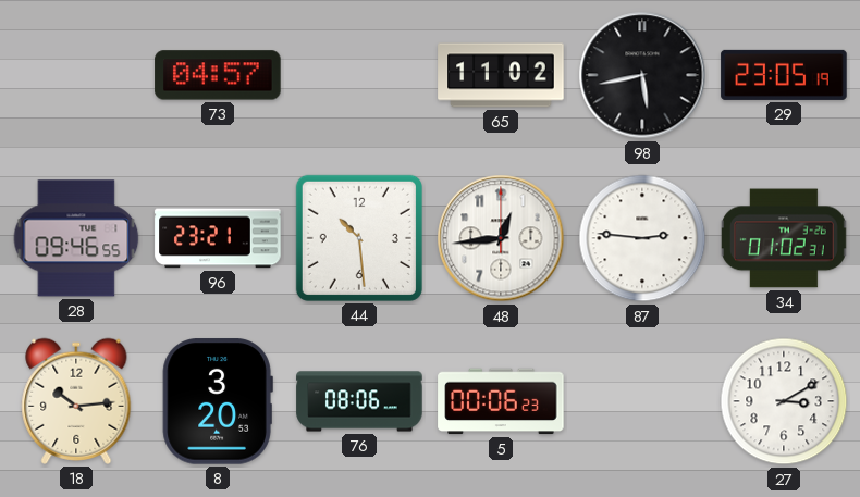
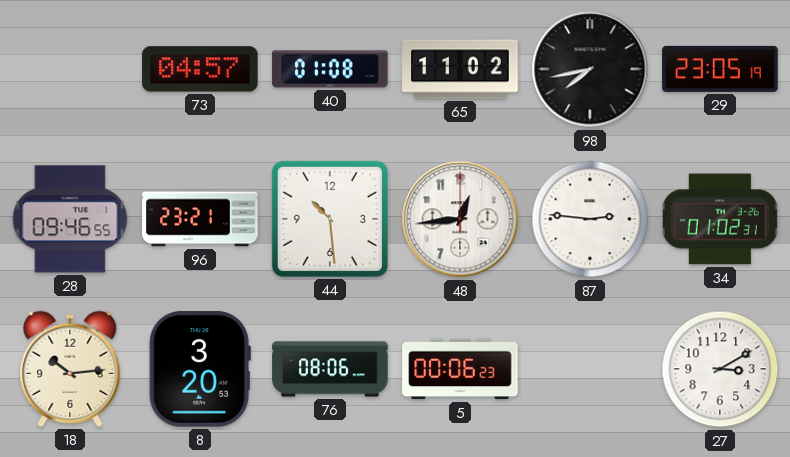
40: none -> 01:08
98: 5:43 -> 7:43
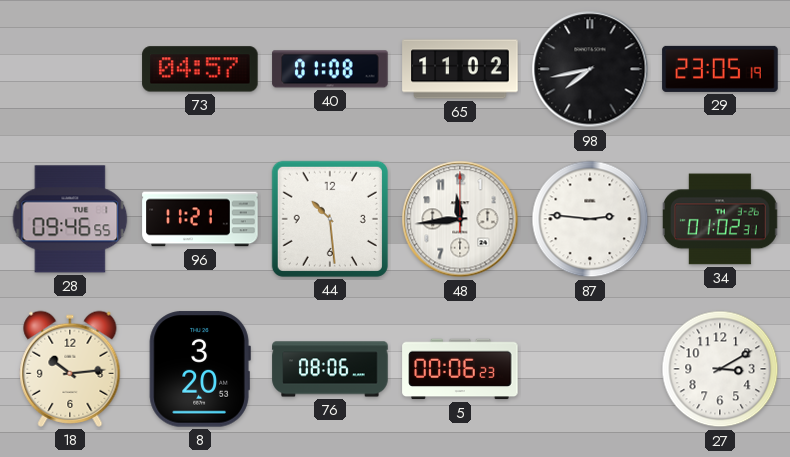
96: 23:21 -> 11:21
48: 12:44 -> 11:44
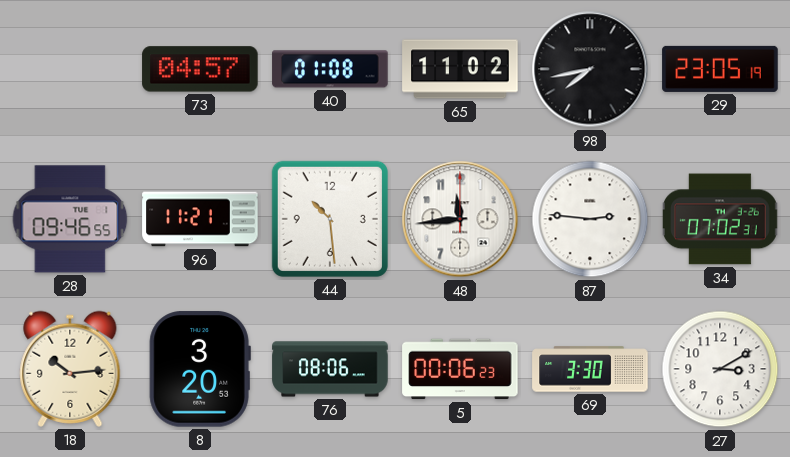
34: 01:02 -> 07:02
69: none -> 3:30
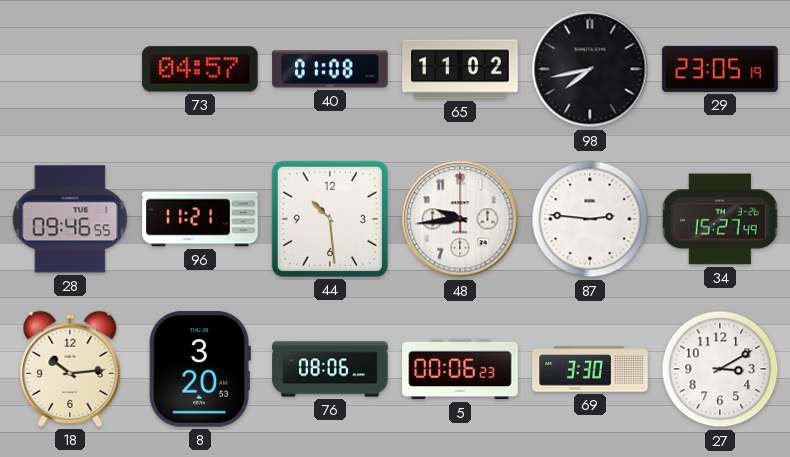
48: 11:44 -> 9:44
34: 07:02 -> 15:27
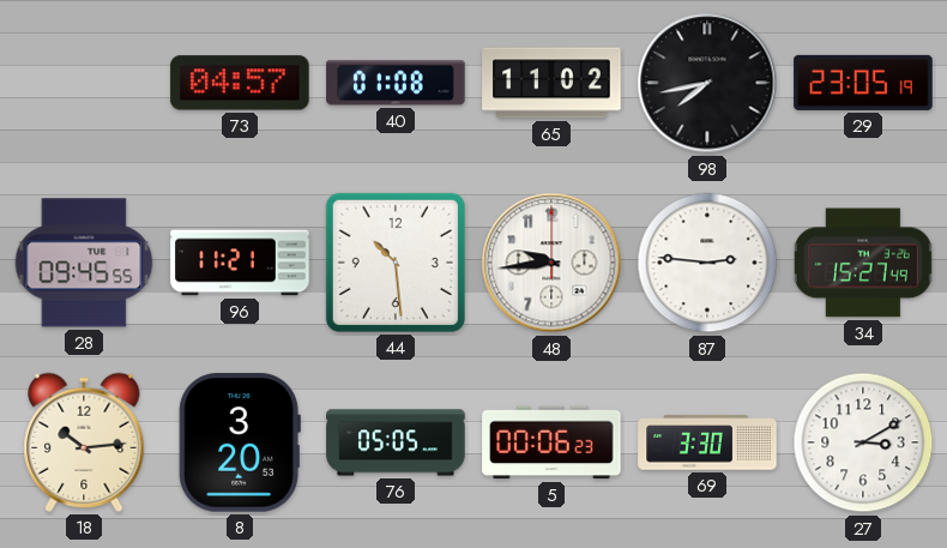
28: 09:46 -> 09:45
76: 08:06 -> 05:05
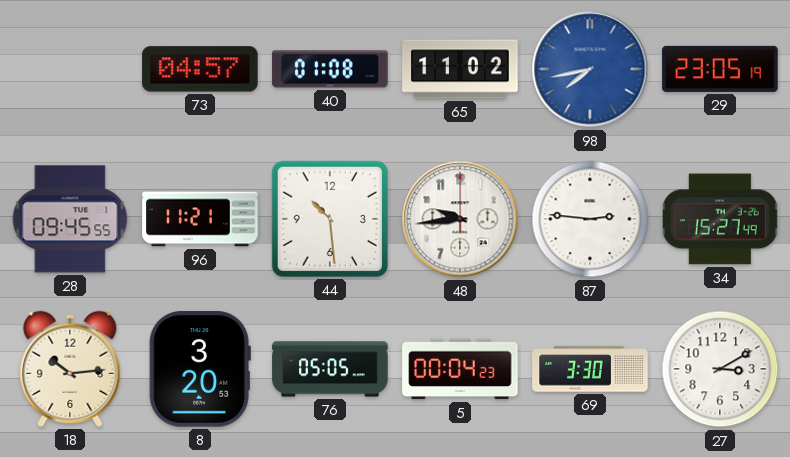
98 dial: black -> blue
5: 00:06 -> 00:04
